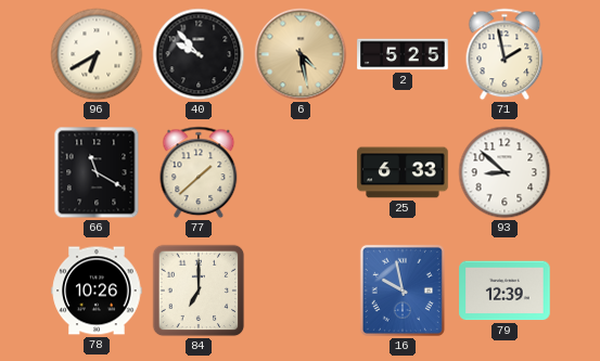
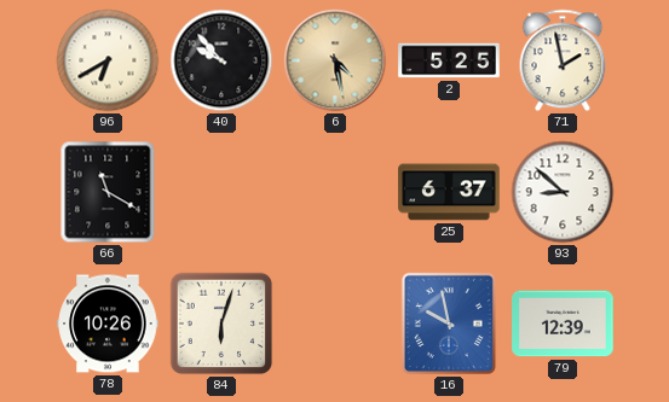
77: 1:38 -> none
25: 6:33 -> 6:37
84: 7:00 -> 6:03
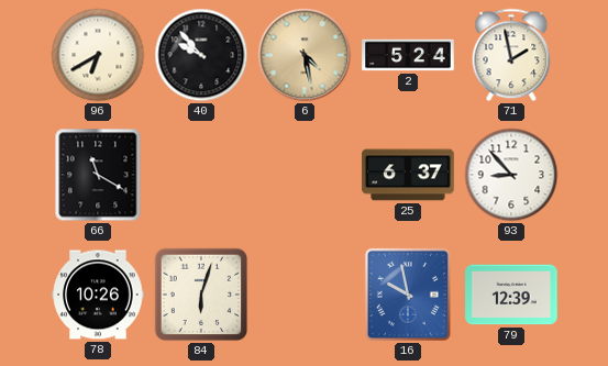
2: 5:25 -> 5:24
93: 8:52 -> 8:53
